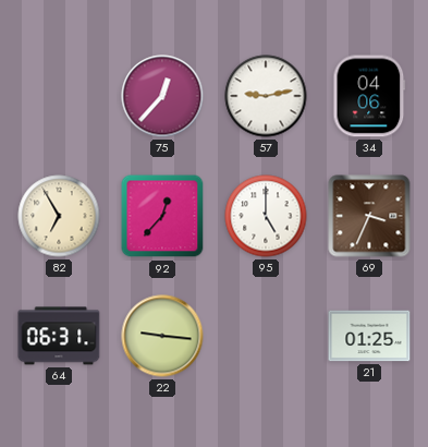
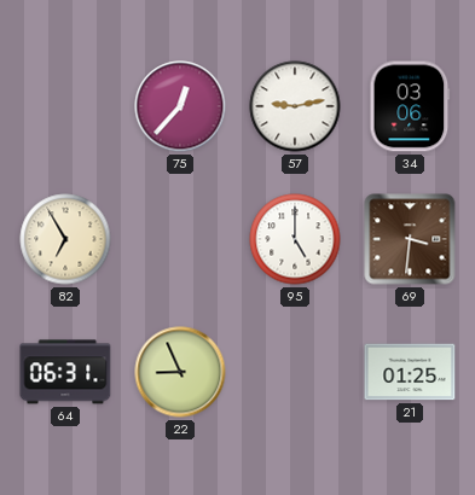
34: 04:06 -> 03:06
92: 12:37 -> none
69: 3:34 -> 3:31
22: 9:16 -> 8:56
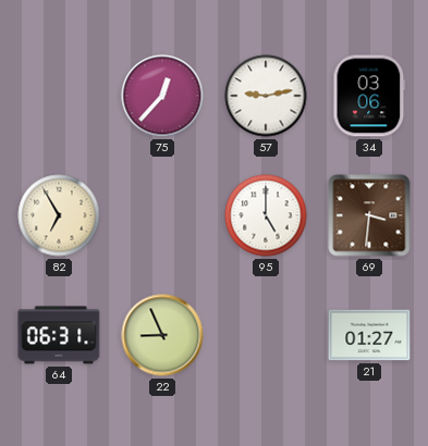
21: 01:25 -> 01:27
